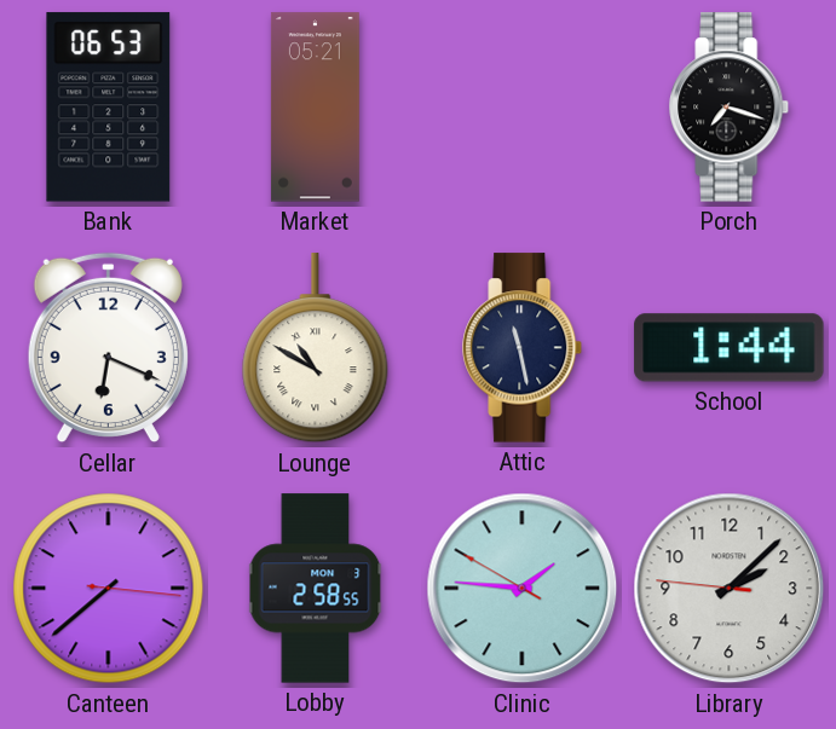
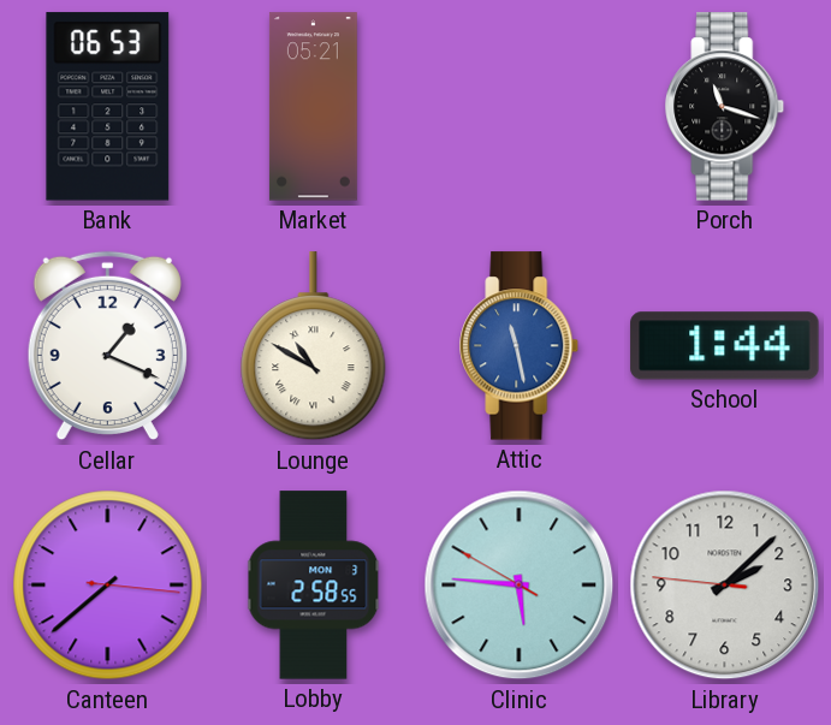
Porch: 7:18 -> 11:18
Cellar: 6:19 -> 1:19
Attic dial: navy -> blue
Clinic: 1:45 -> 5:45
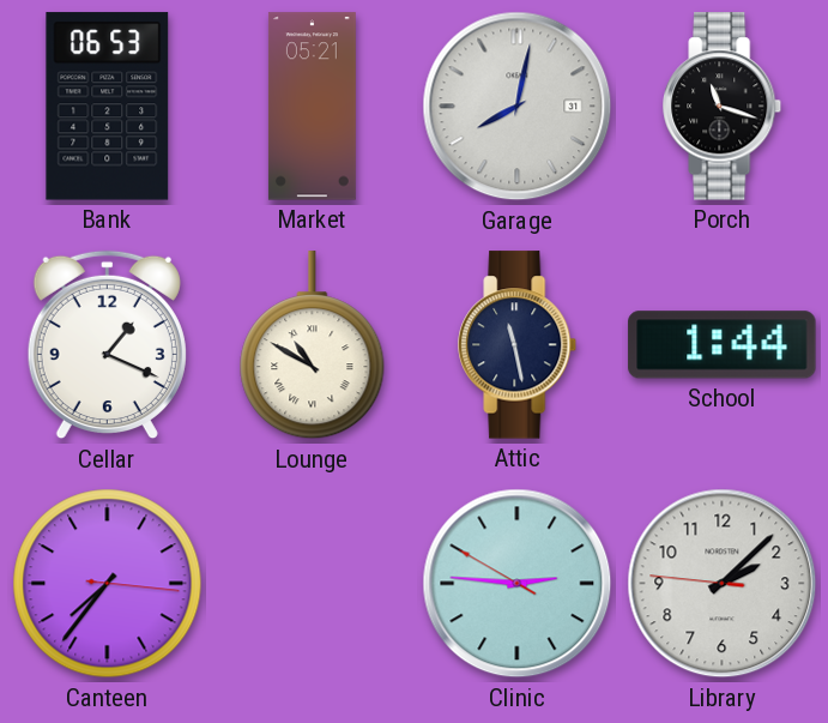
Garage: none -> 8:02
Attic dial: blue -> navy
Canteen: 7:38 -> 7:36
Lobby: 2:58 -> none
Clinic: 5:45 -> 2:45
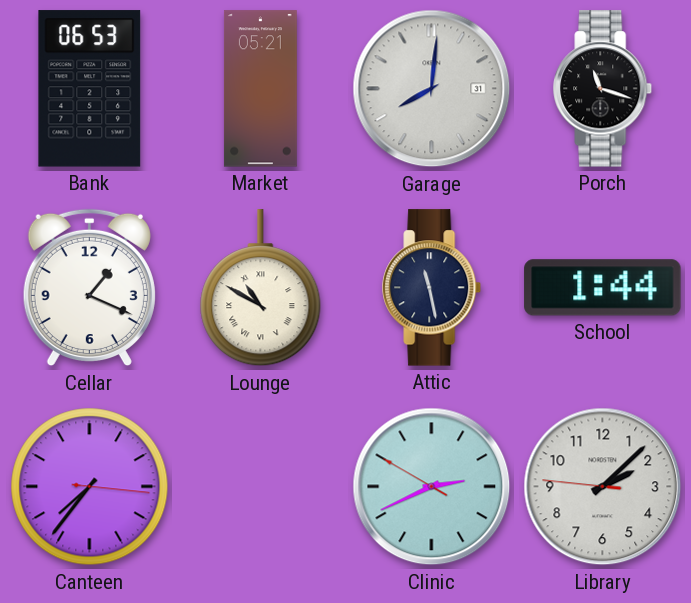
Garage: 8:02 -> 8:01
Clinic: 2:45 -> 2:40
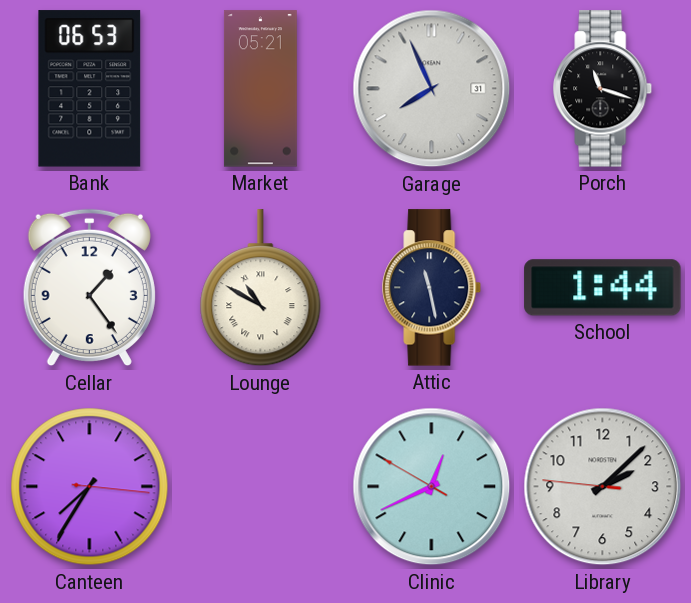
Garage: 8:01 -> 7:56
Cellar: 1:19 -> 1:24
Canteen: 7:36 -> 7:35
Clinic: 2:40 -> 12:40
